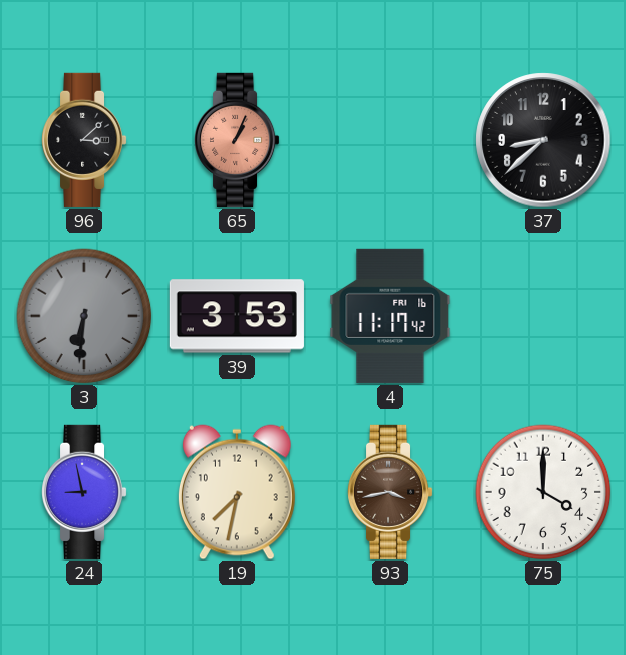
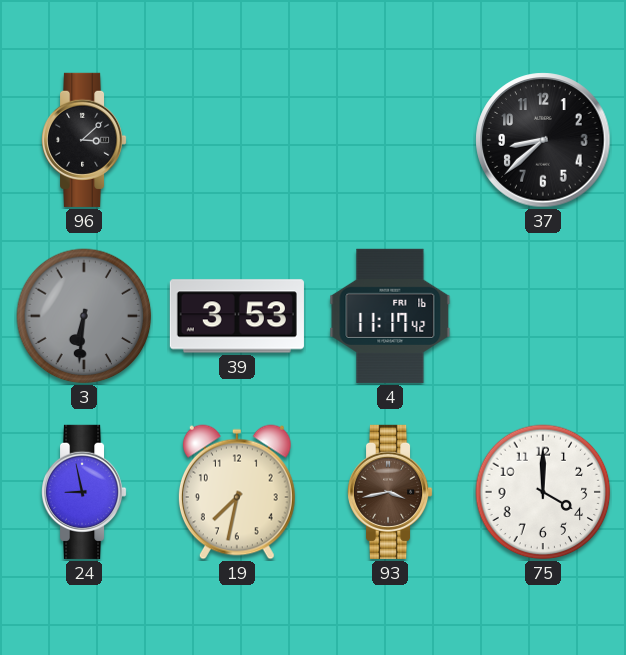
65: 1:04 -> none
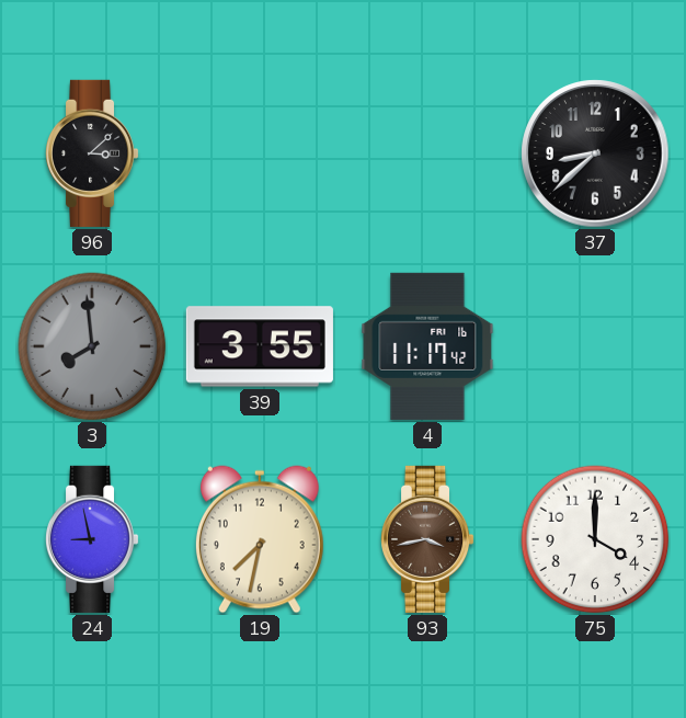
3: 6:31 -> 7:59
39: 3:53 -> 3:55
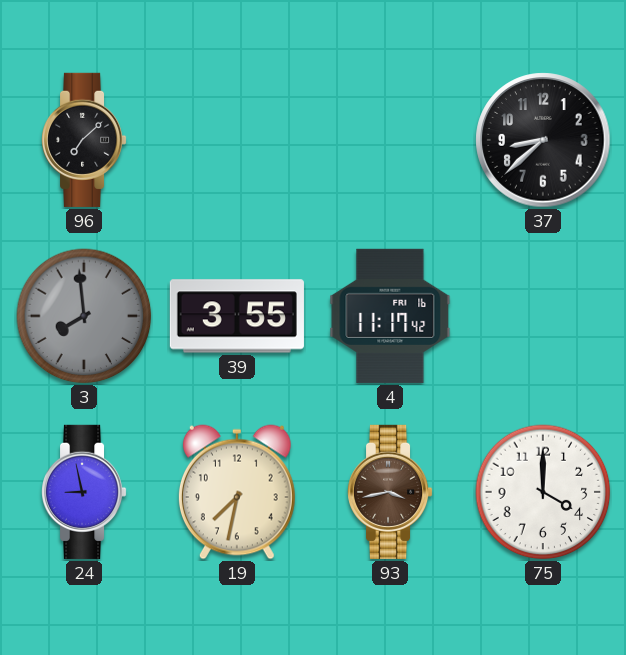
96: 3:08 -> 7:08
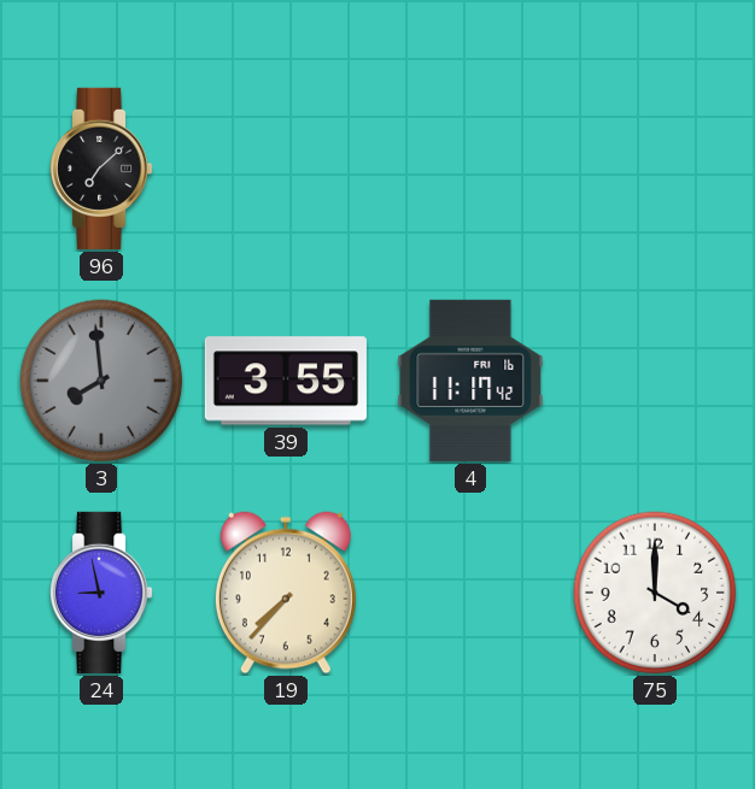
37: 8:38 -> none
19: 7:32 -> 7:37
93: 3:43 -> none
